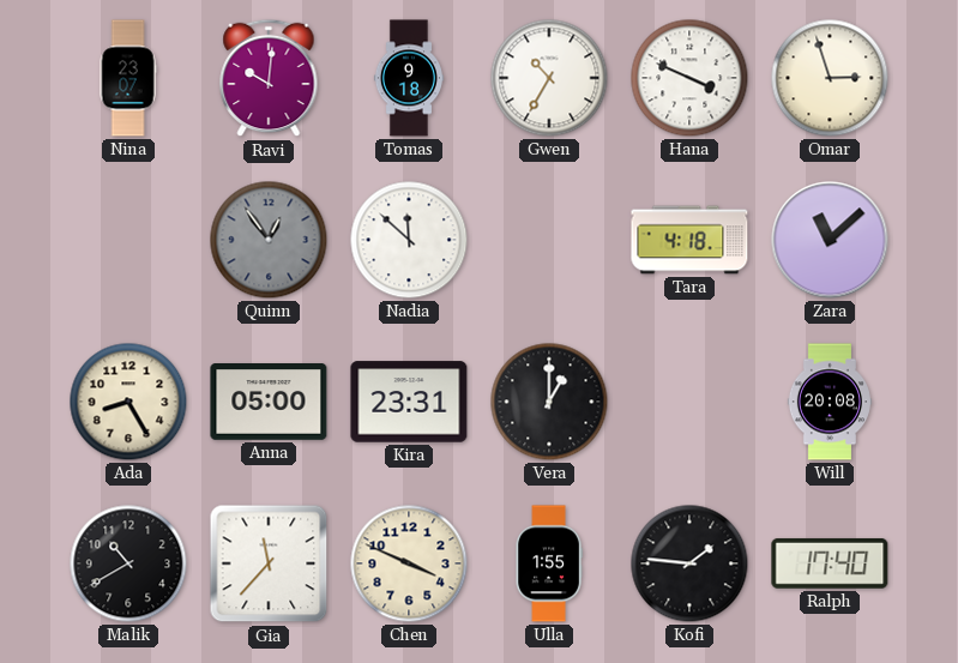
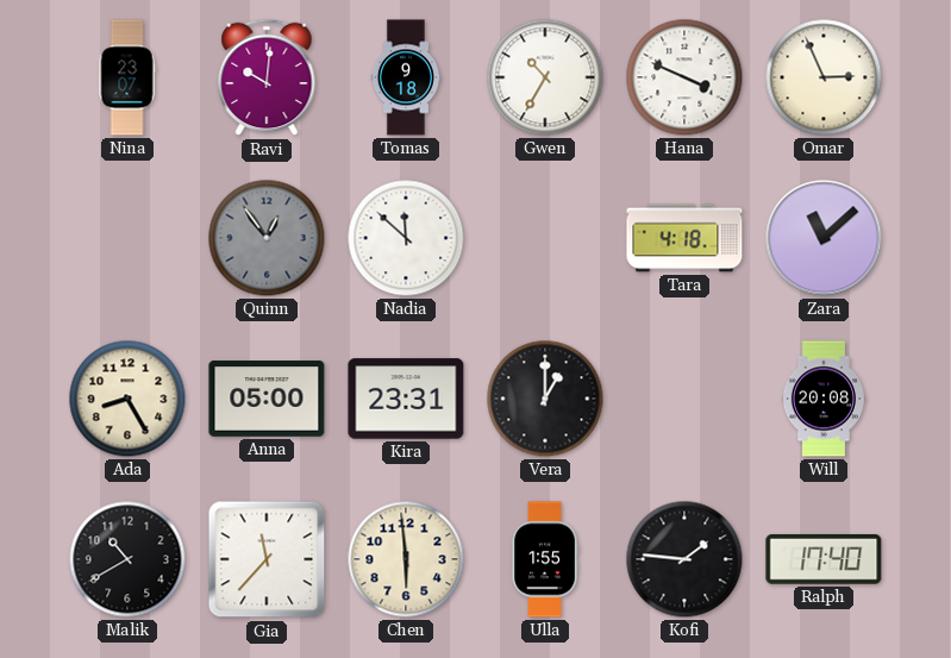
Omar: 2:57 -> 2:56
Chen: 3:49 -> 5:59
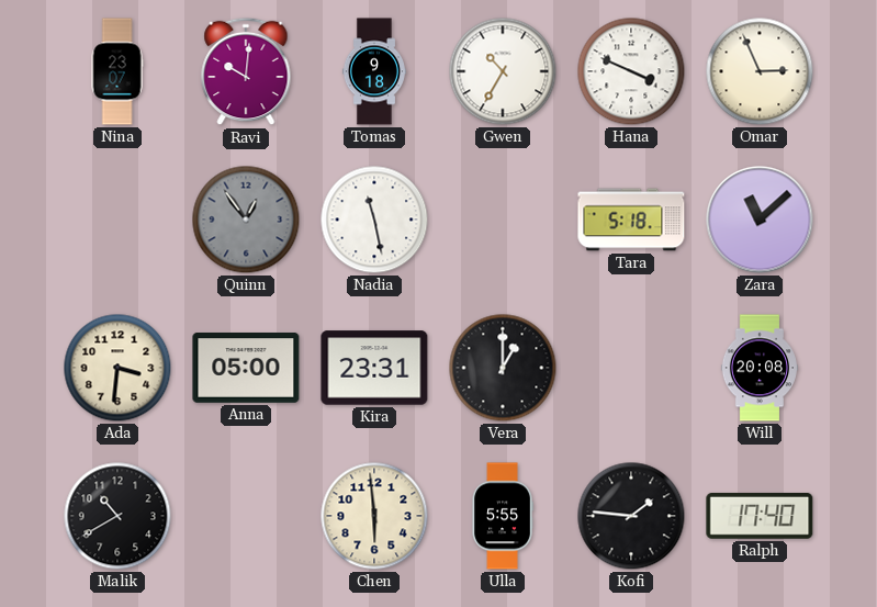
Nadia: 11:52 -> 11:28
Tara: 4:18 -> 5:18
Ada: 8:25 -> 3:31
Gia: 11:37 -> none
Ulla: 1:55 -> 5:55
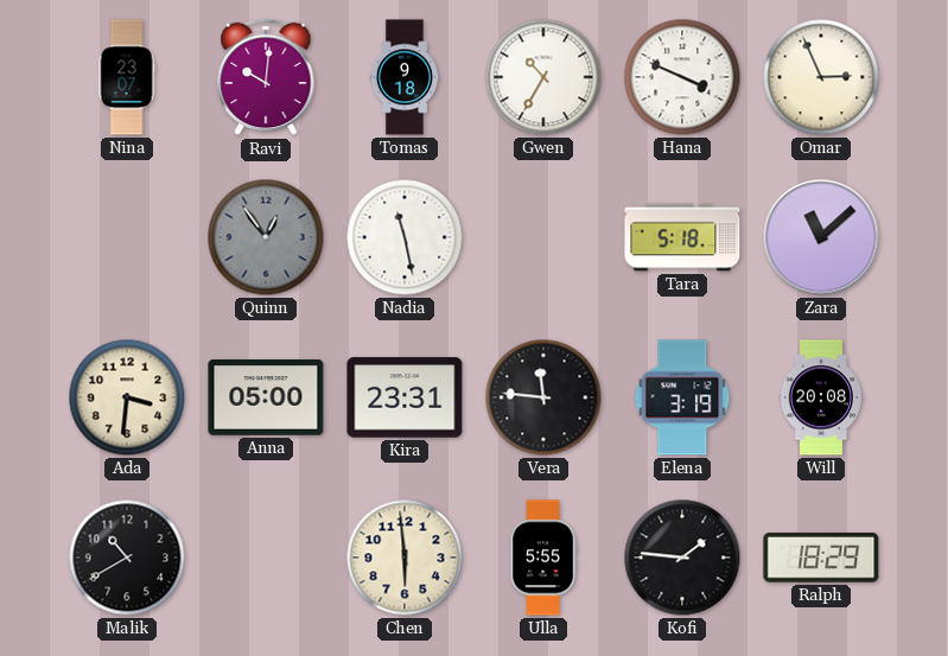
Vera: 1:00 -> 11:46
Elena: none -> 3:19
Ralph: 17:40 -> 18:29
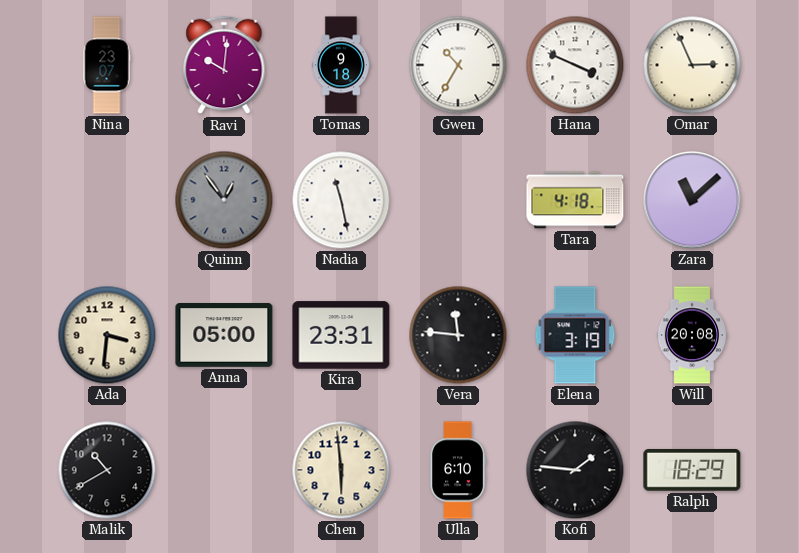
Tara: 5:18 -> 4:18
Ulla: 5:55 -> 6:10
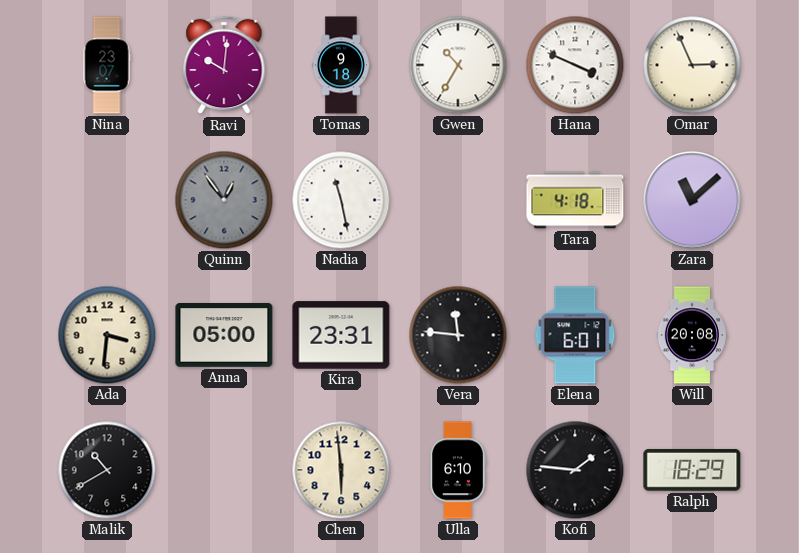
Elena: 3:19 -> 6:01
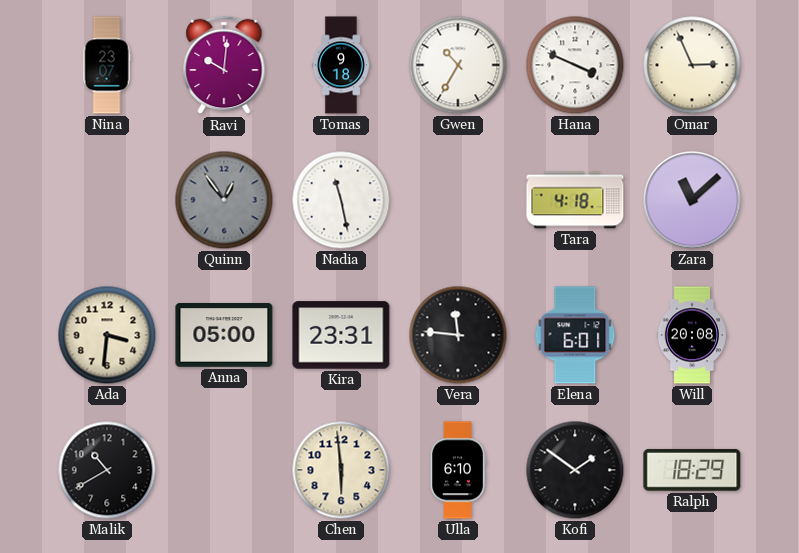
Kofi: 1:46 -> 1:51
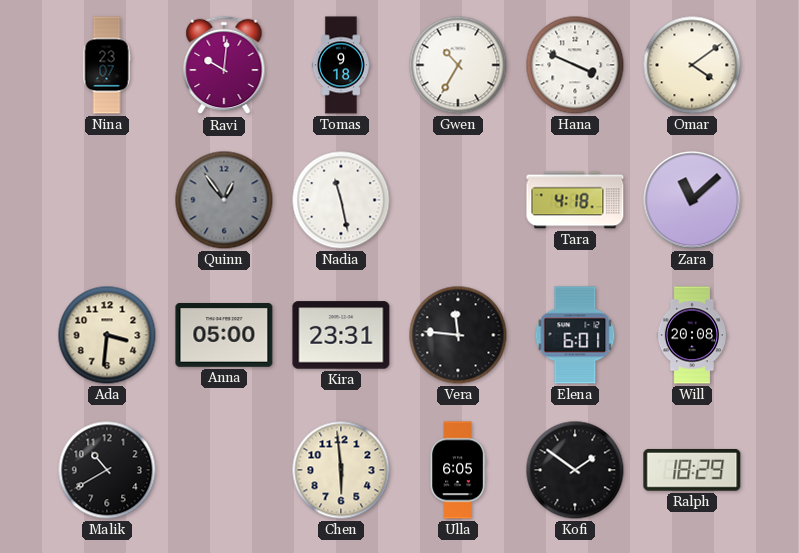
Omar: 2:56 -> 4:09
Ulla: 6:10 -> 6:05
